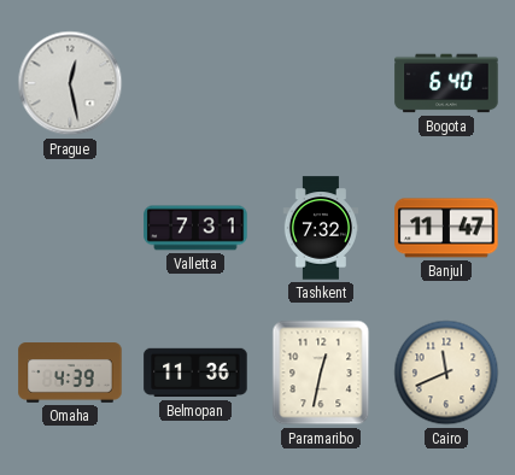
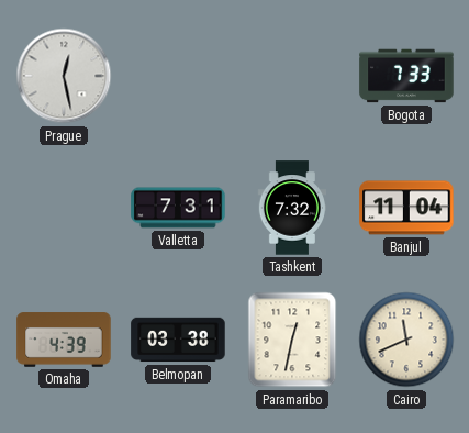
Bogota: 6:40 -> 7:33
Banjul: 11:47 -> 11:04
Belmopan: 11:36 -> 03:38
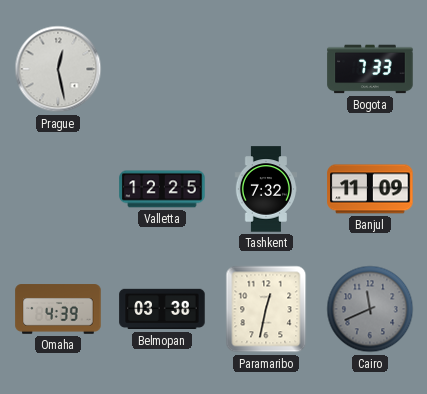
Valletta: 7:31 -> 12:25
Banjul: 11:04 -> 11:09
Cairo dial: cream -> grey
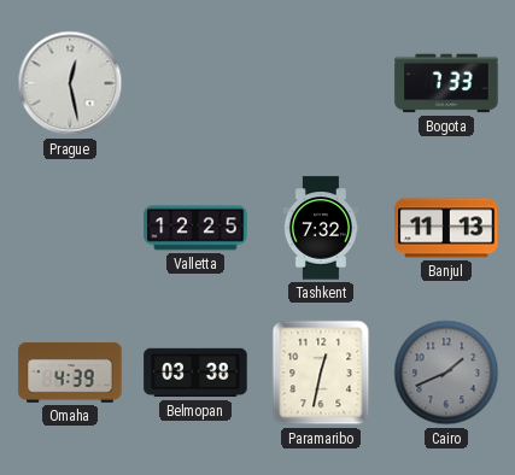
Banjul: 11:09 -> 11:13
Cairo: 11:41 -> 1:41
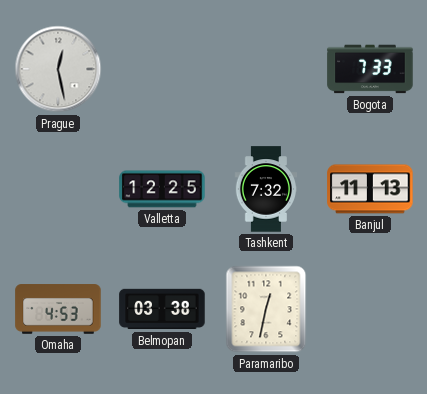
Omaha: 4:39 -> 4:53
Cairo: 1:41 -> none
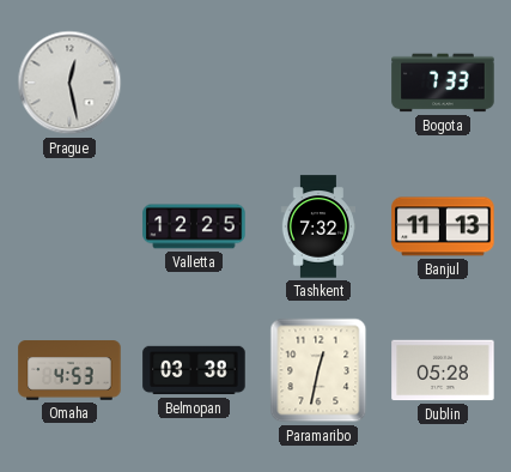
Dublin: none -> 05:28
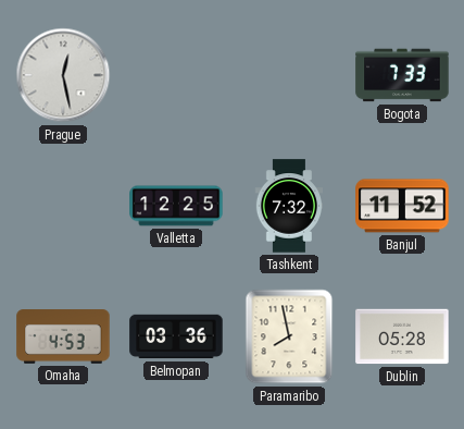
Banjul: 11:13 -> 11:52
Belmopan: 03:38 -> 03:36
Paramaribo: 12:32 -> 7:58
